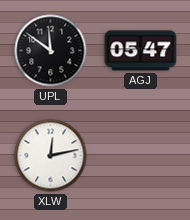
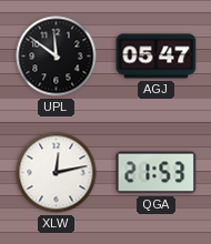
QGA: none -> 21:53
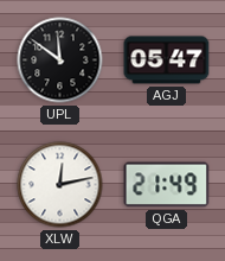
QGA: 21:53 -> 21:49
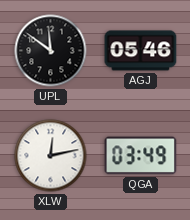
AGJ: 05:47 -> 05:46
QGA: 21:49 -> 03:49
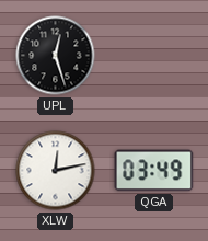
UPL: 11:51 -> 12:27
AGJ: 05:46 -> none
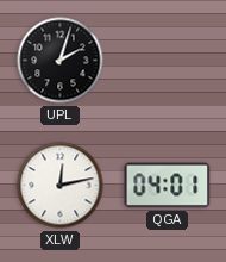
UPL: 12:27 -> 2:03
QGA: 03:49 -> 04:01
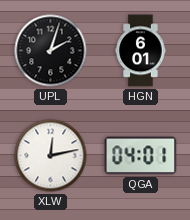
HGN: none -> 6:01
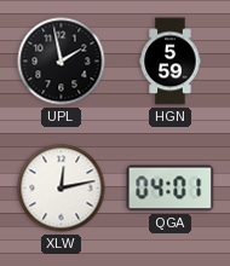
UPL: 2:03 -> 1:58
HGN: 6:01 -> 5:59
